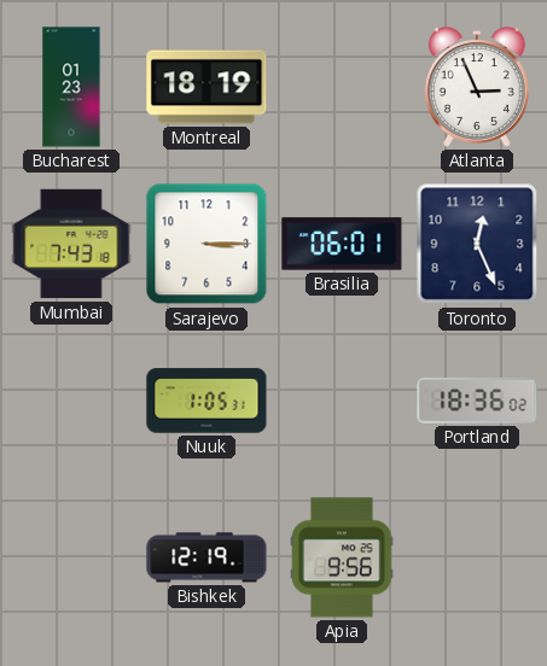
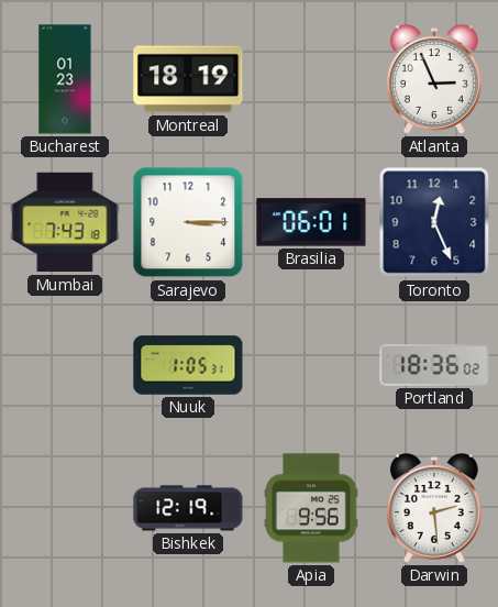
Darwin: none -> 2:29
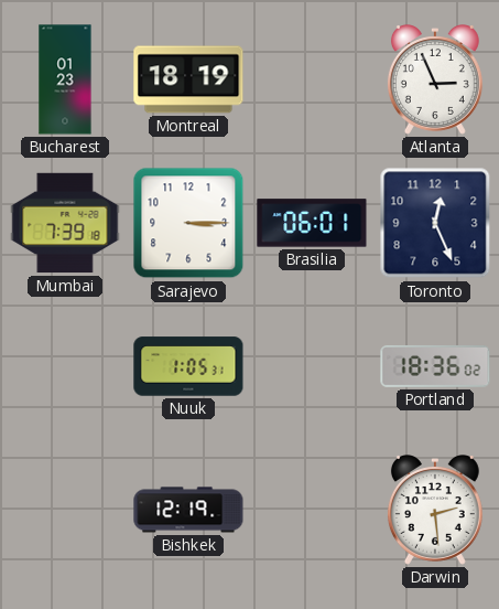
Mumbai: 7:43 -> 7:39
Apia: 9:56 -> none
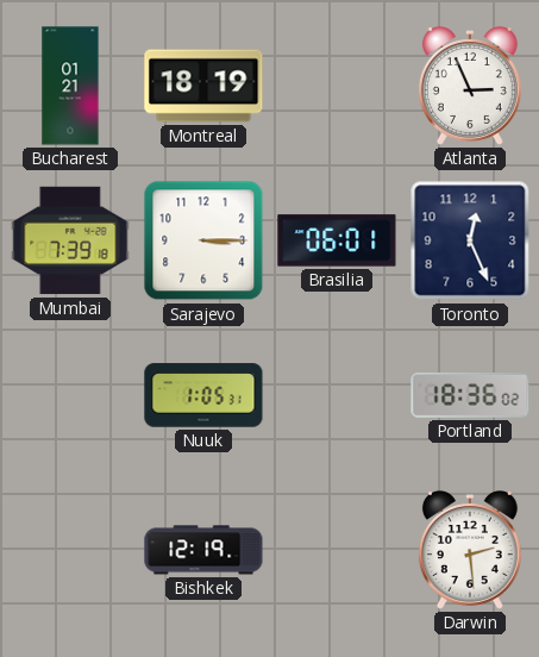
Bucharest: 01:23 -> 01:21
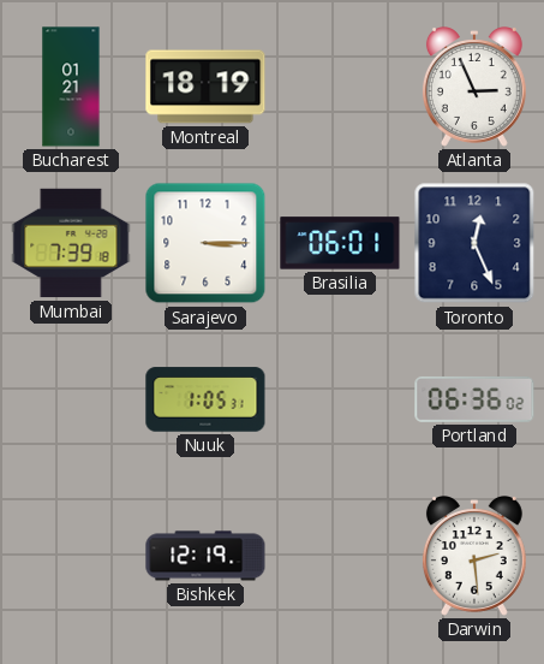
Portland: 18:36 -> 06:36
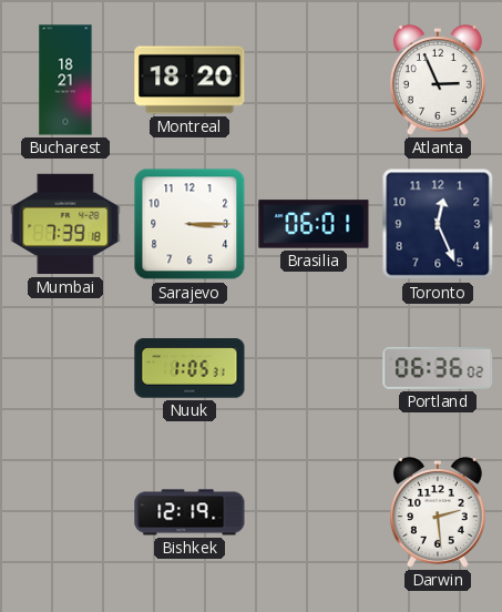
Bucharest: 01:21 -> 18:21
Montreal: 18:19 -> 18:20
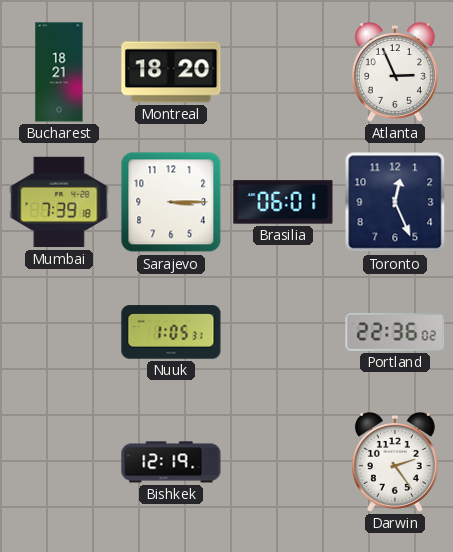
Portland: 06:36 -> 22:36
Darwin: 2:29 -> 2:24
